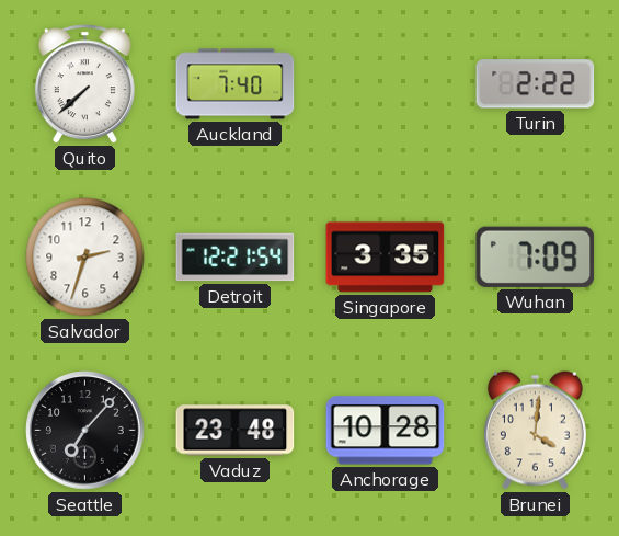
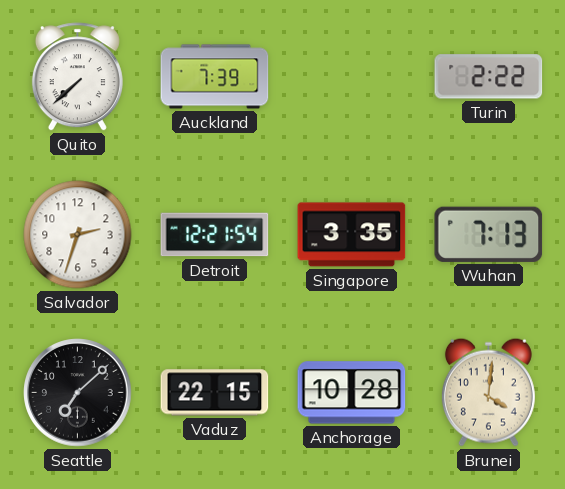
Auckland: 7:40 -> 7:39
Wuhan: 7:09 -> 7:13
Seattle: 7:07 -> 7:08
Vaduz: 23:48 -> 22:15
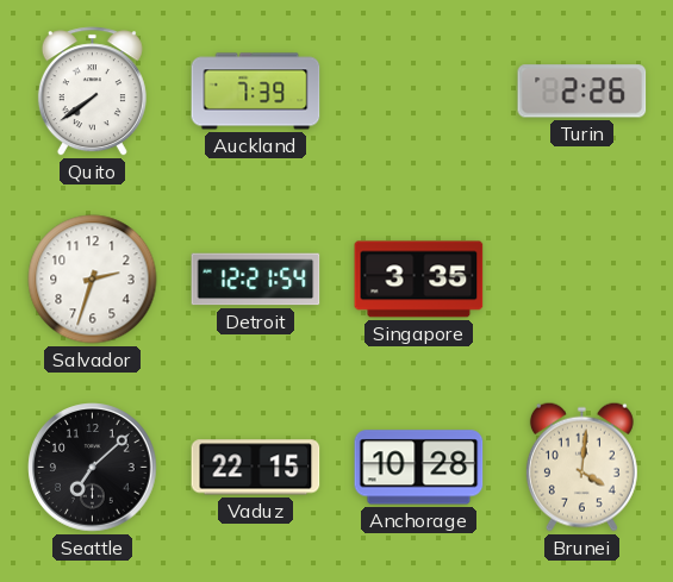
Quito: 7:38 -> 7:39
Turin: 2:22 -> 2:26
Wuhan: 7:13 -> none
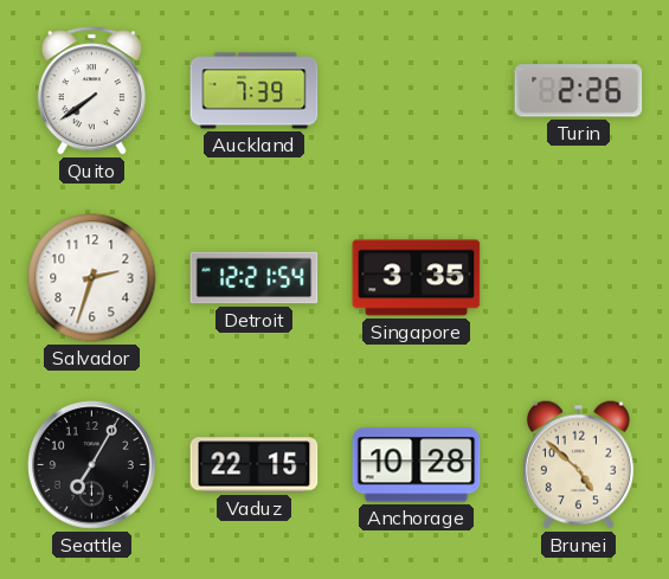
Seattle: 7:08 -> 7:05
Brunei: 4:01 -> 4:52
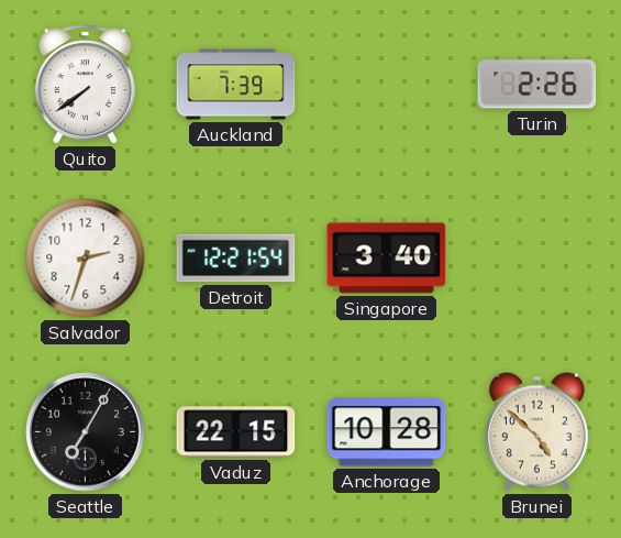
Singapore: 3:35 -> 3:40
